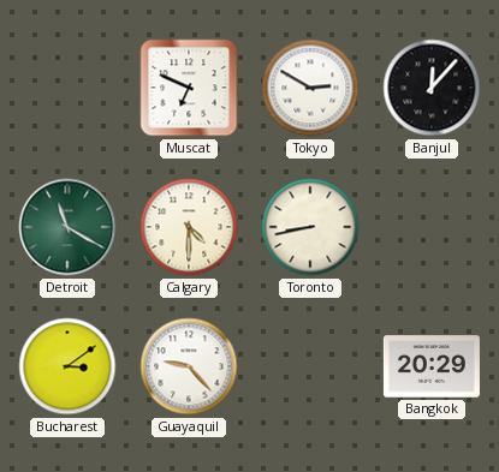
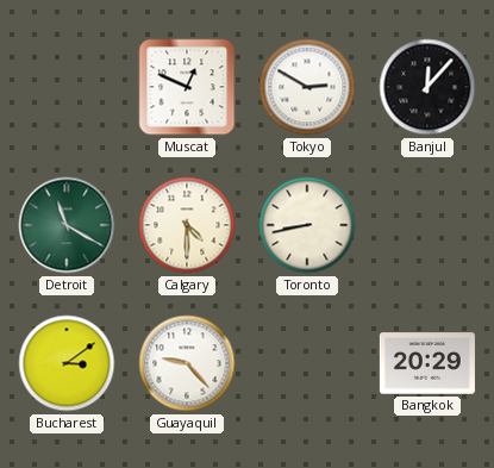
Muscat: 6:49 -> 12:49
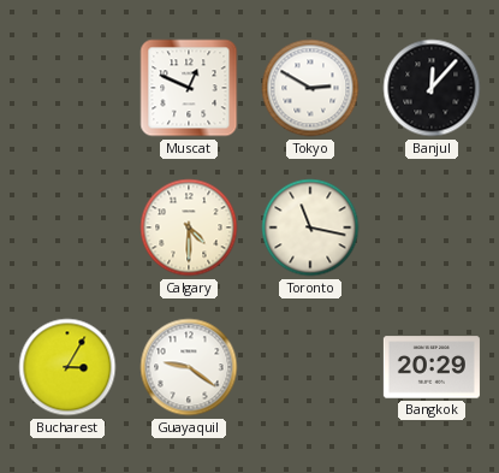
Detroit: 11:20 -> none
Toronto: 8:43 -> 11:17
Bucharest: 3:09 -> 3:05
Guayaquil: 9:23 -> 9:21
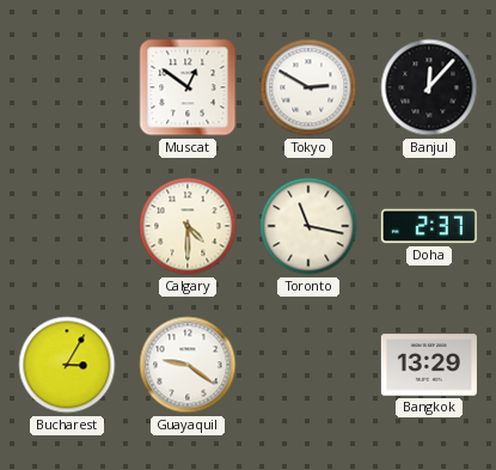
Muscat: 12:49 -> 12:51
Doha: none -> 2:37
Bangkok: 20:29 -> 13:29
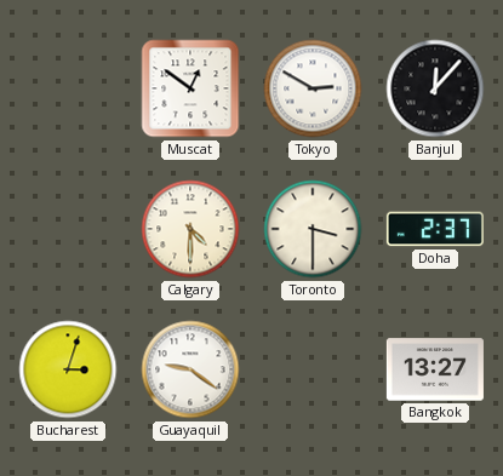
Toronto: 11:17 -> 3:30
Bucharest: 3:05 -> 3:03
Bangkok: 13:29 -> 13:27
